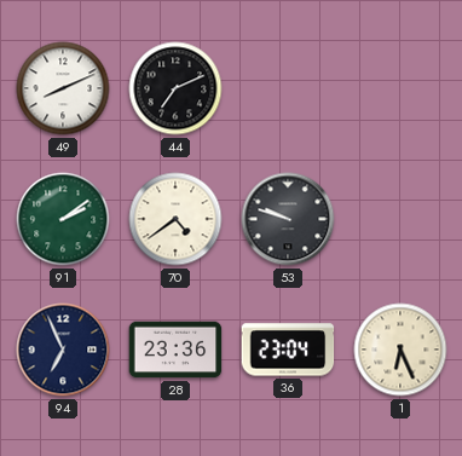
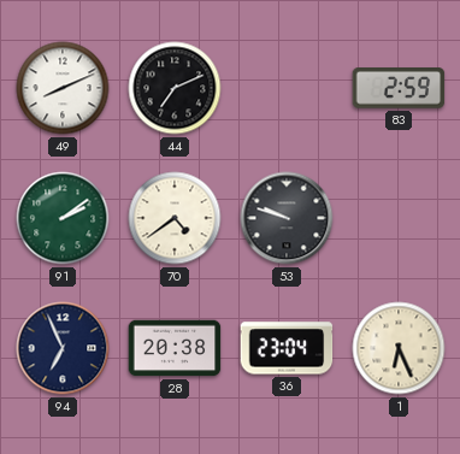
83: none -> 2:59
28: 23:36 -> 20:38
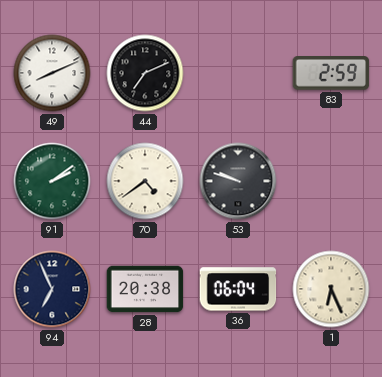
36: 23:04 -> 06:04
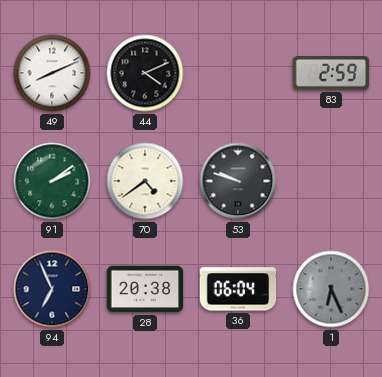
44: 7:11 -> 4:11
1 dial: cream -> grey
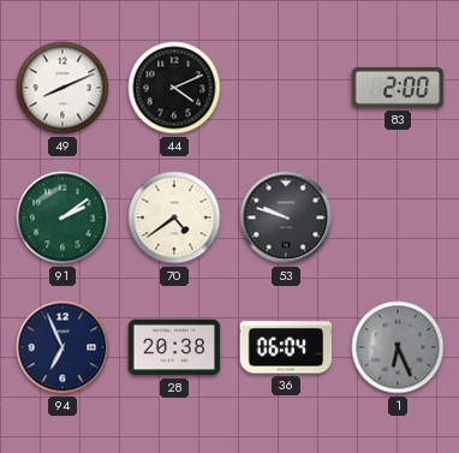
83: 2:59 -> 2:00
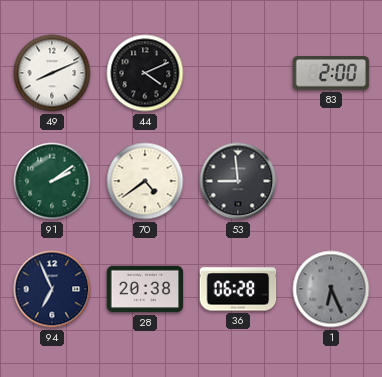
53: 9:48 -> 8:59
36: 06:04 -> 06:28
